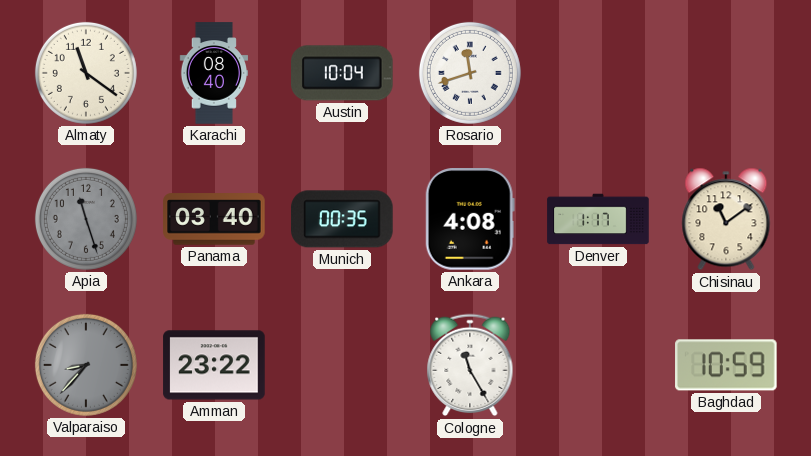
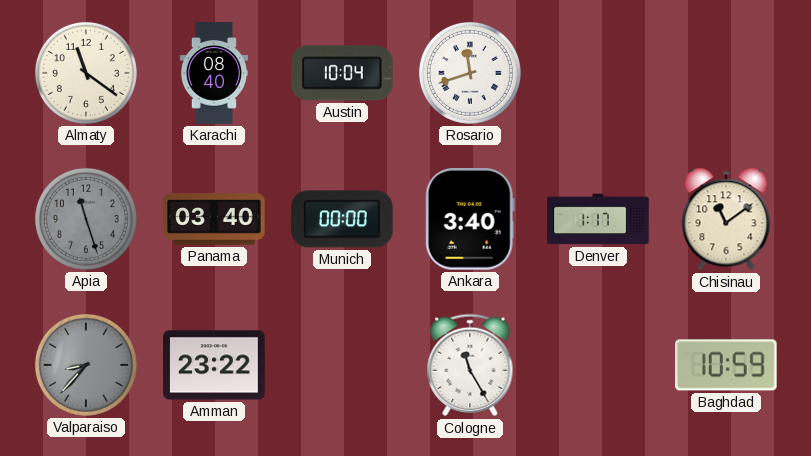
Munich: 00:35 -> 00:00
Ankara: 4:08 -> 3:40
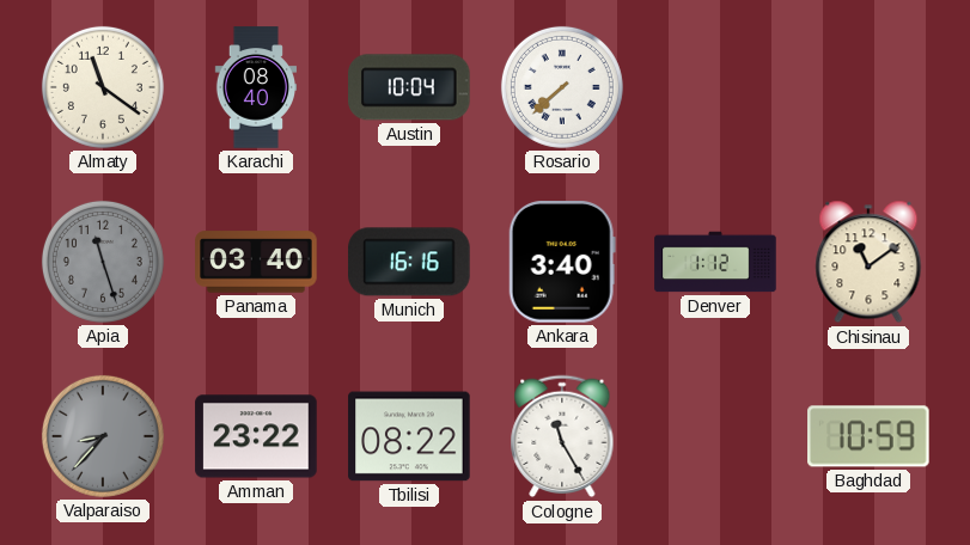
Rosario: 11:42 -> 7:38
Munich: 00:00 -> 16:16
Denver: 1:17 -> 1:12
Tbilisi: none -> 08:22
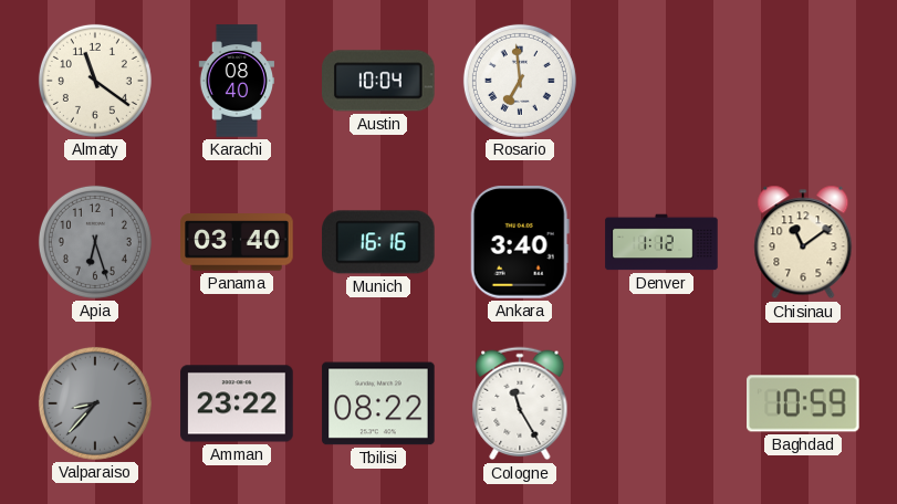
Rosario: 7:38 -> 6:59
Apia: 11:27 -> 6:27
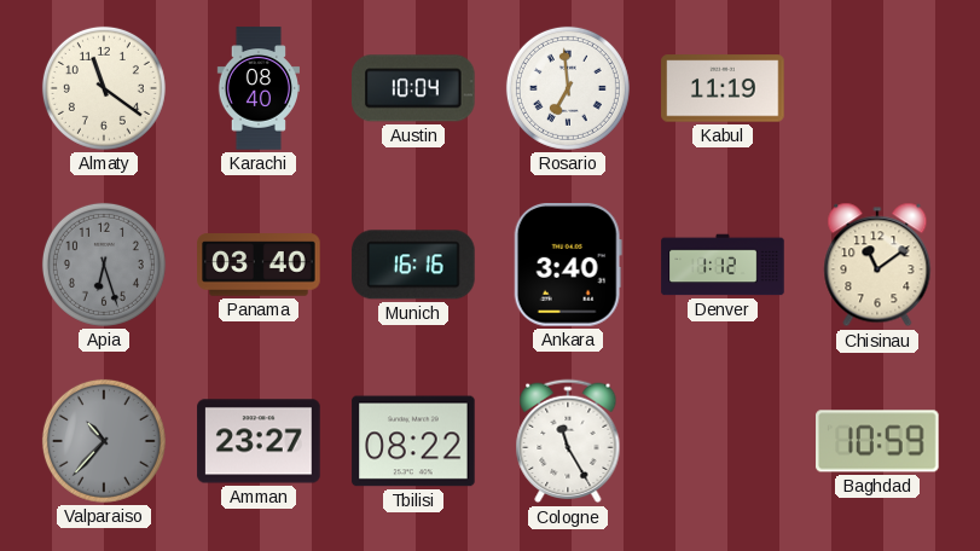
Kabul: none -> 11:19
Valparaiso: 8:37 -> 10:37
Amman: 23:22 -> 23:27
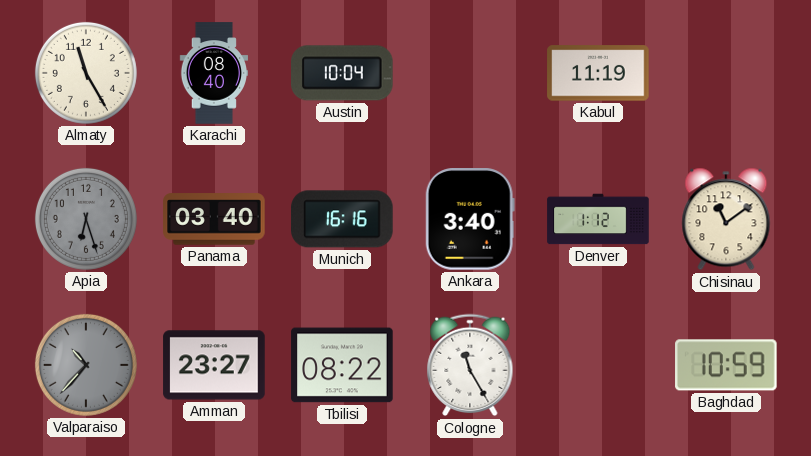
Almaty: 11:21 -> 11:25
Rosario: 6:59 -> none
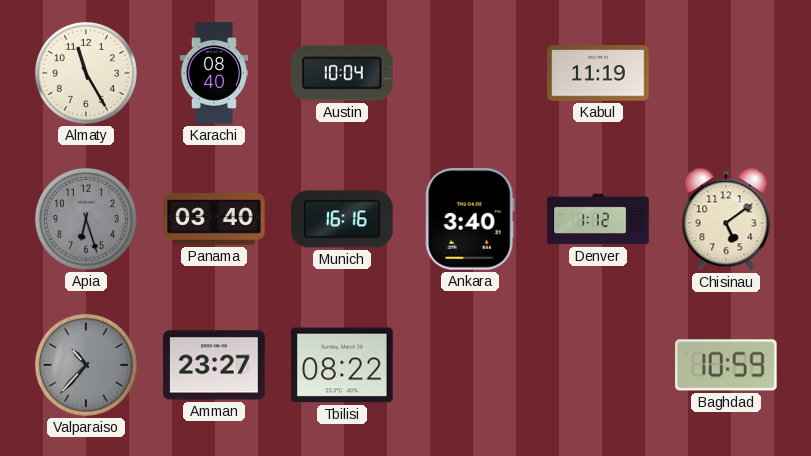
Chisinau: 11:09 -> 5:09
Cologne: 11:25 -> none
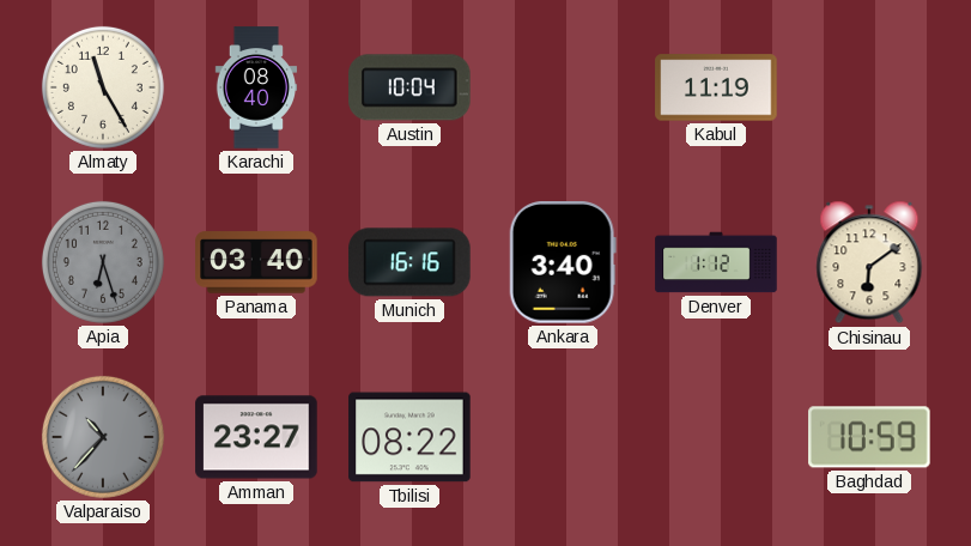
Chisinau: 5:09 -> 6:09
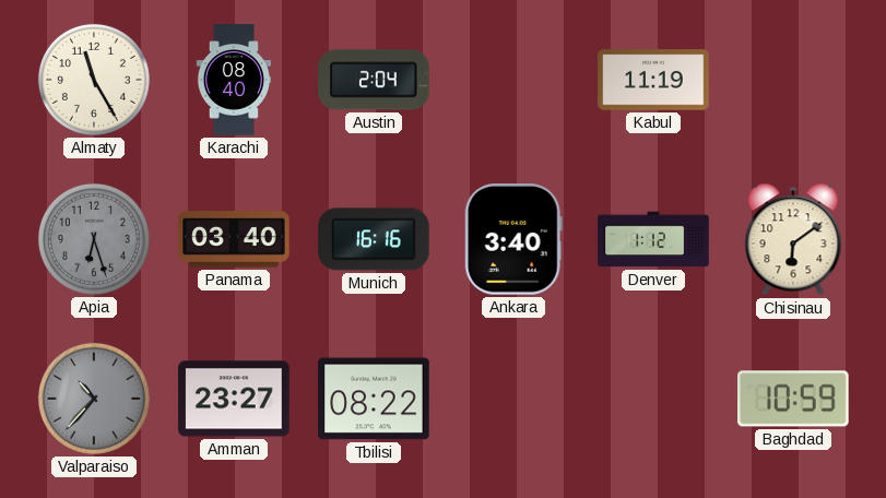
Austin: 10:04 -> 2:04
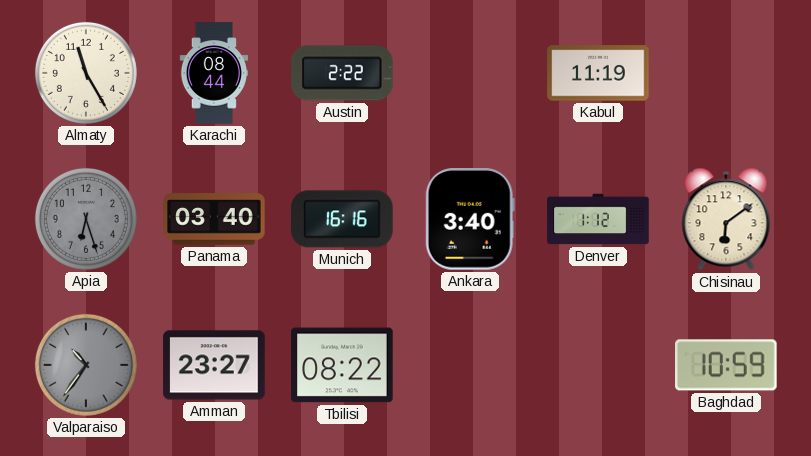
Karachi: 08:40 -> 08:44
Austin: 2:04 -> 2:22
Valparaiso: 10:37 -> 10:36
